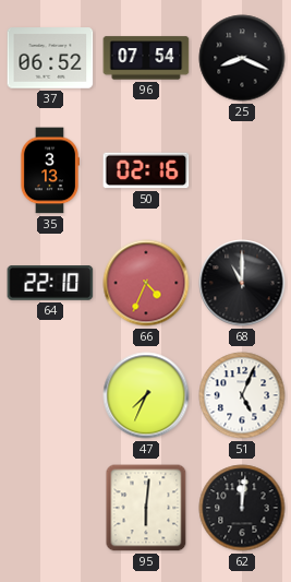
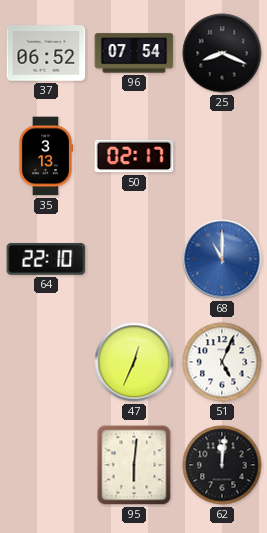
50: 02:16 -> 02:17
66: 4:34 -> none
68 dial: black -> blue
47: 7:34 -> 12:34
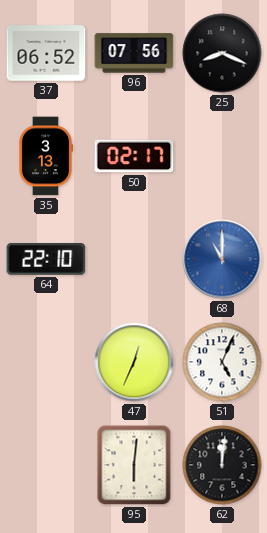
96: 07:54 -> 07:56
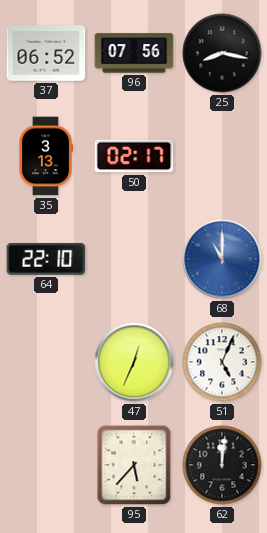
25: 8:19 -> 8:17
95: 6:01 -> 5:37
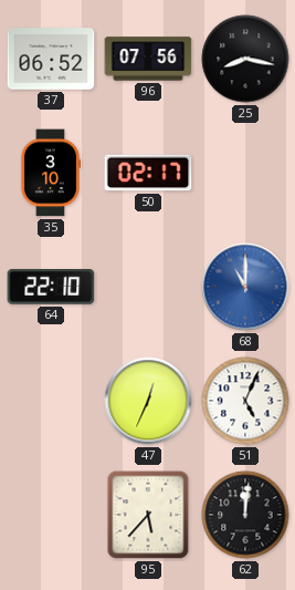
35: 3:13 -> 3:10
